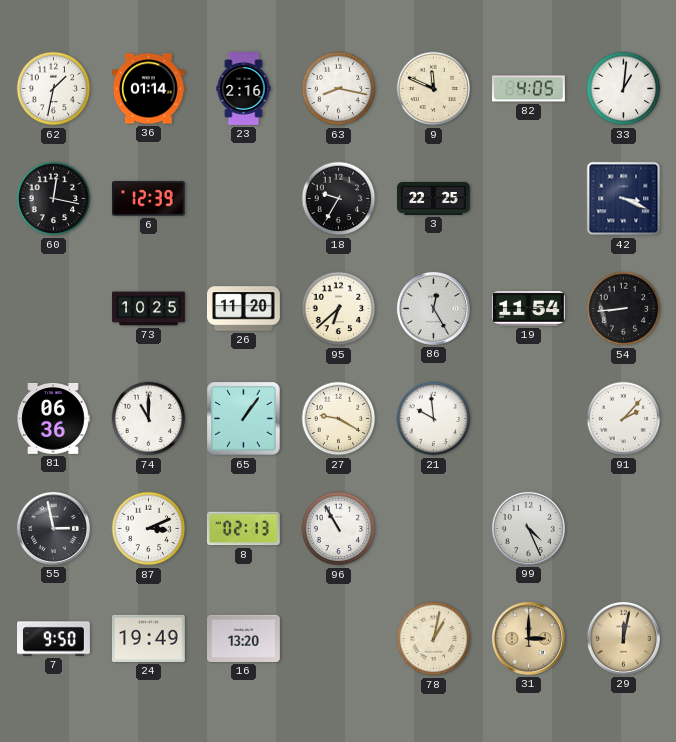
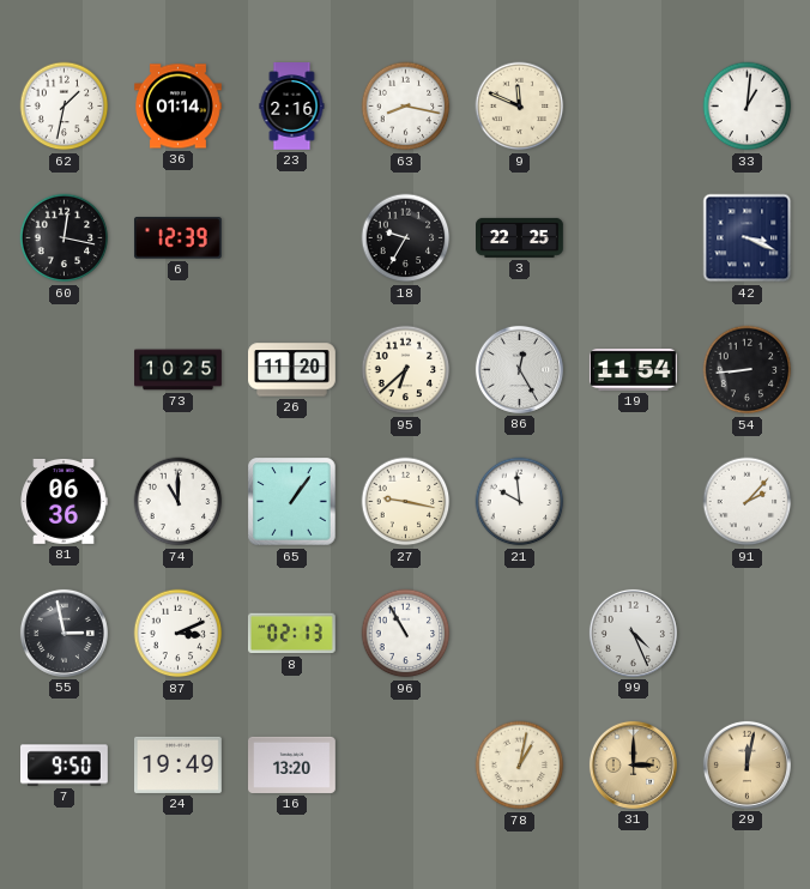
82: 4:05 -> none
27: 9:20 -> 9:17
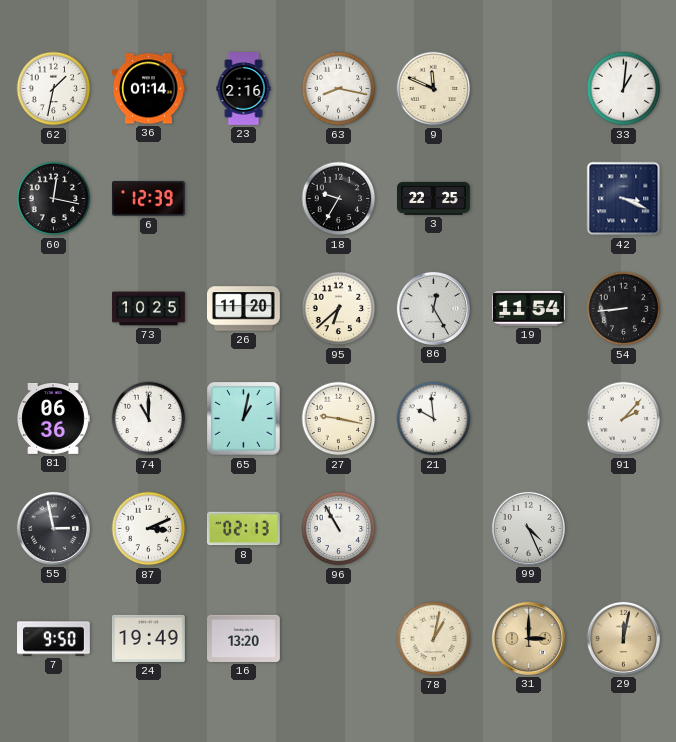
65: 1:06 -> 1:02
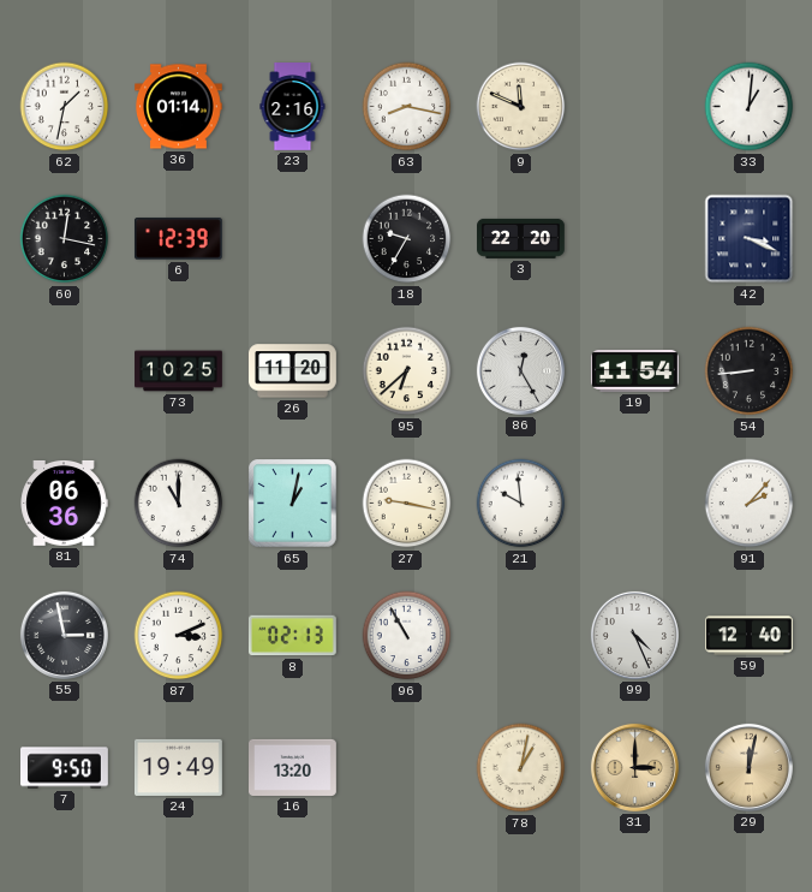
3: 22:25 -> 22:20
59: none -> 12:40
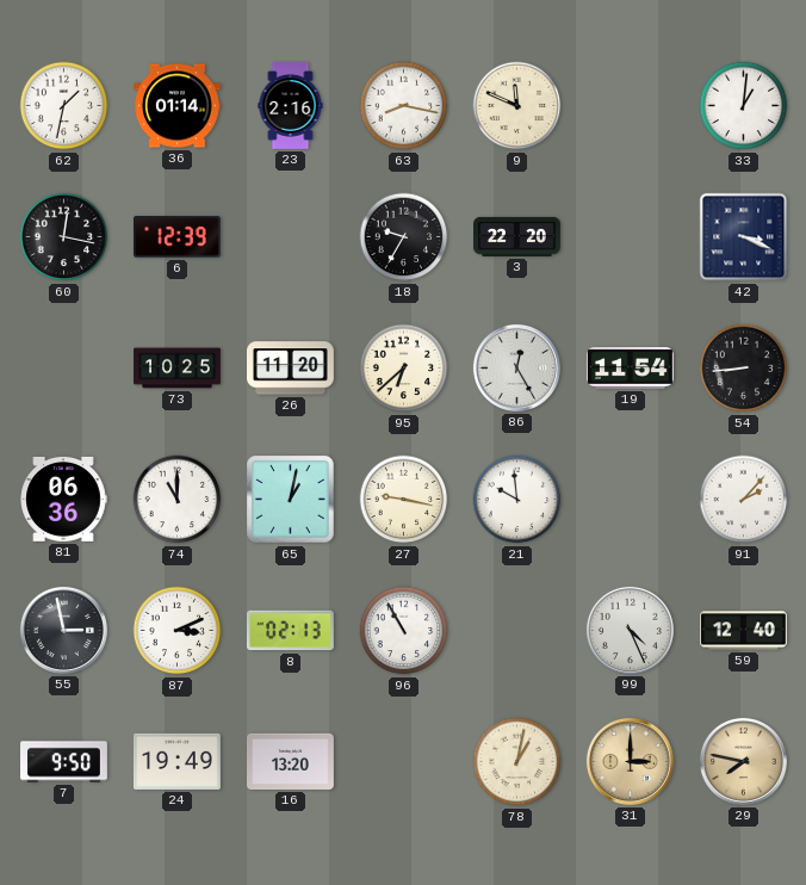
29: 12:02 -> 7:47
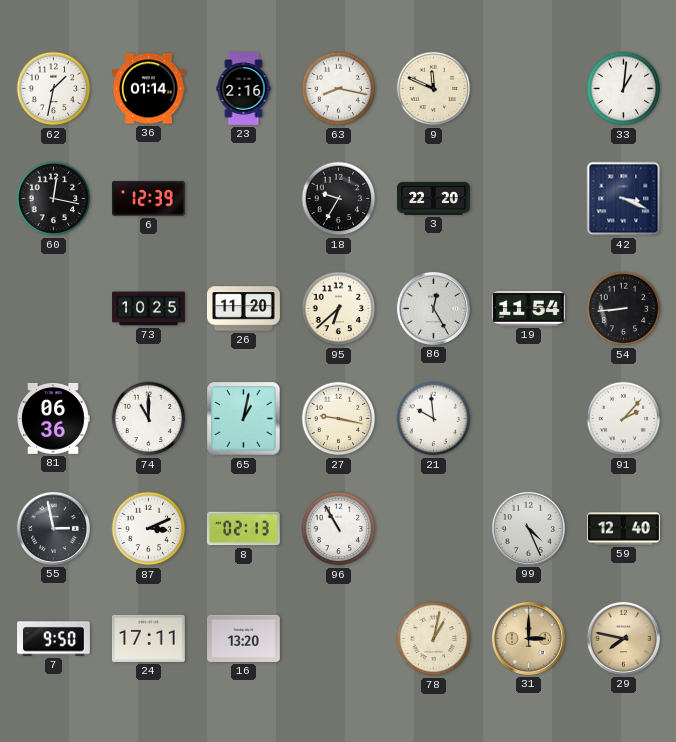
24: 19:49 -> 17:11
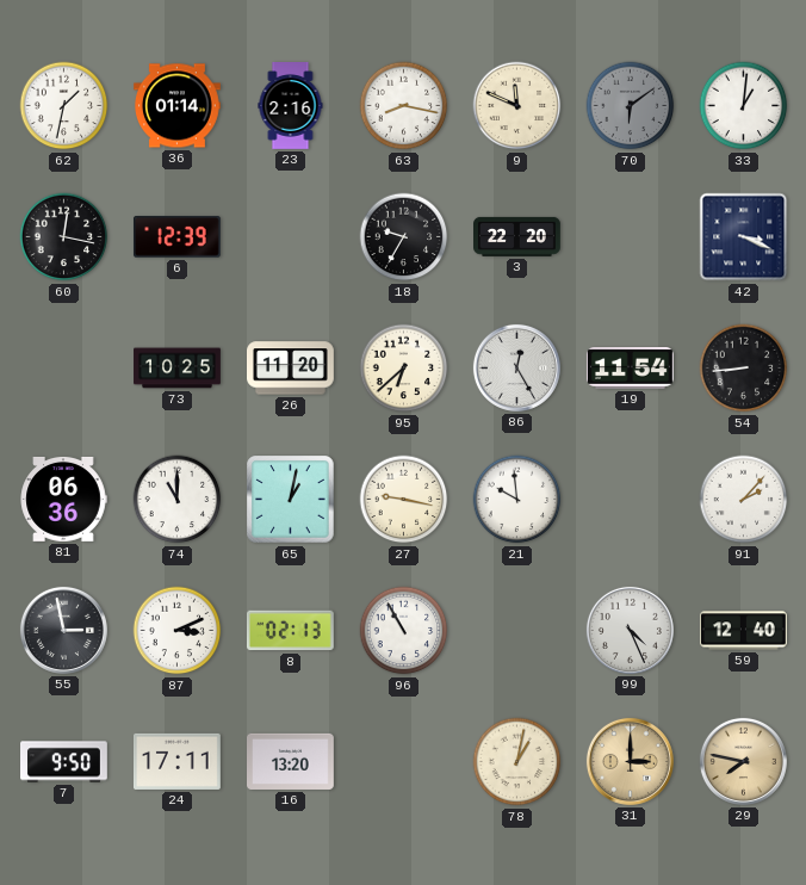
70: none -> 6:09
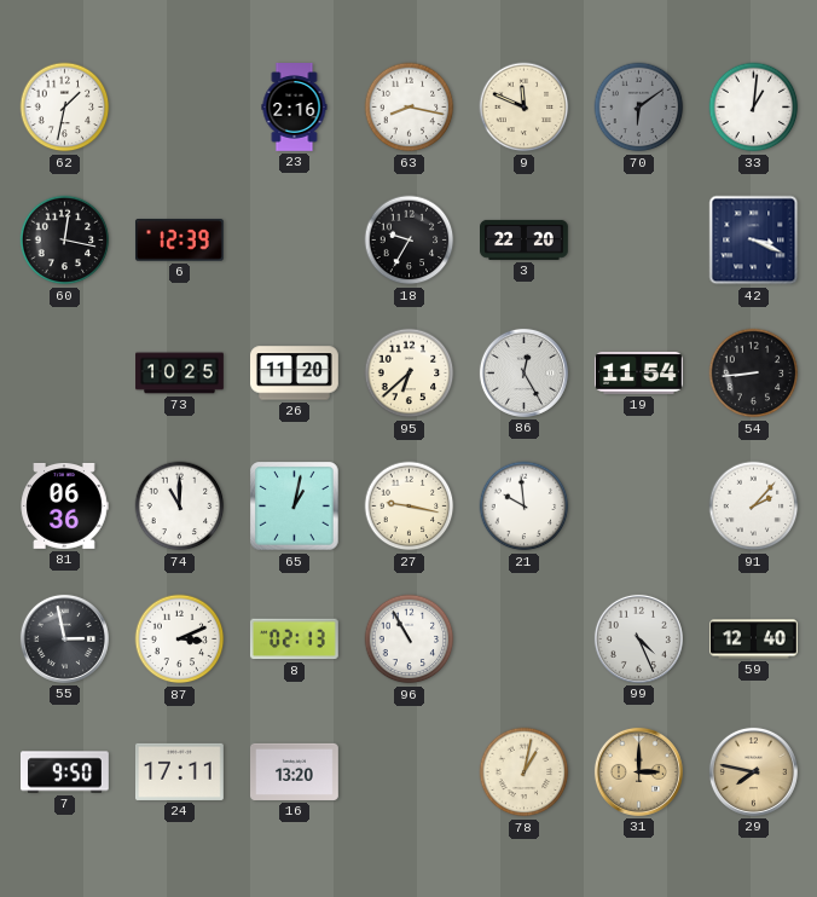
36: 01:14 -> none
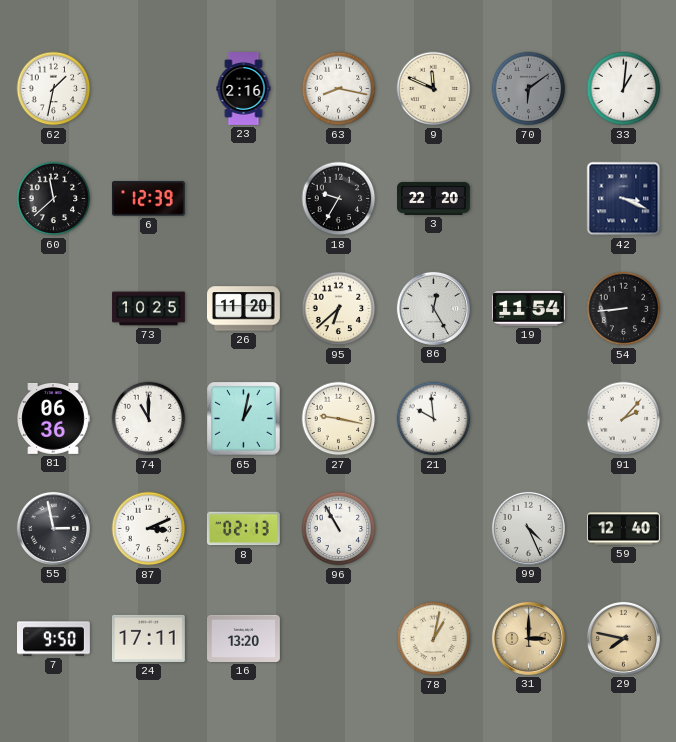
60: 12:17 -> 11:38
